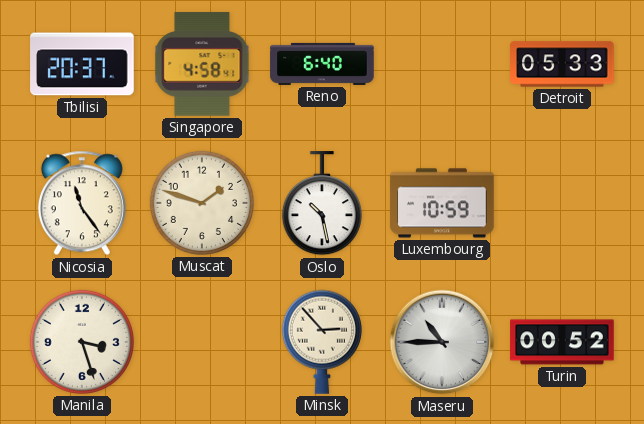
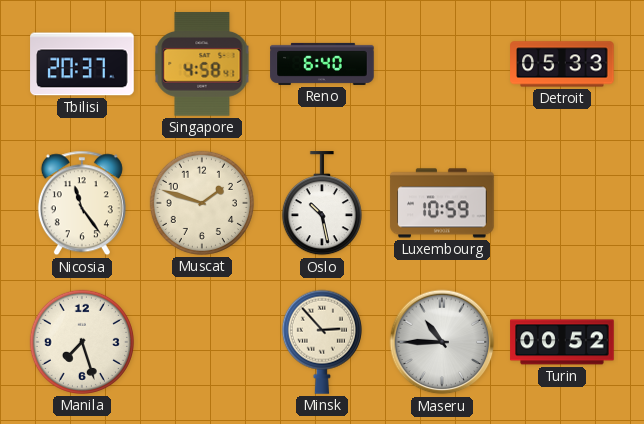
Manila: 3:27 -> 7:27
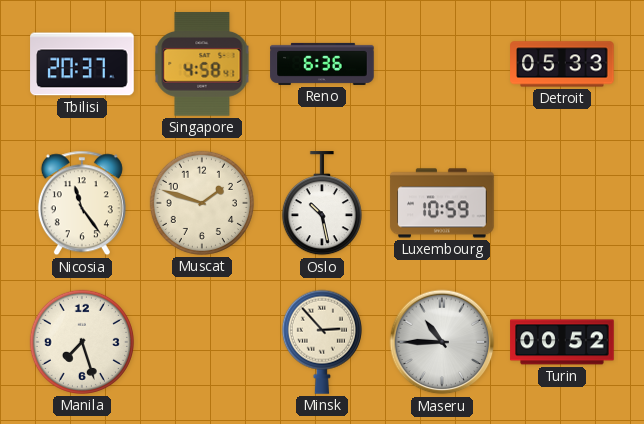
Reno: 6:40 -> 6:36
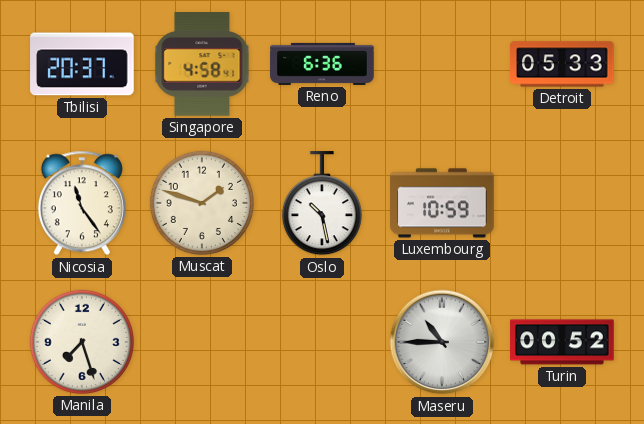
Minsk: 2:53 -> none
